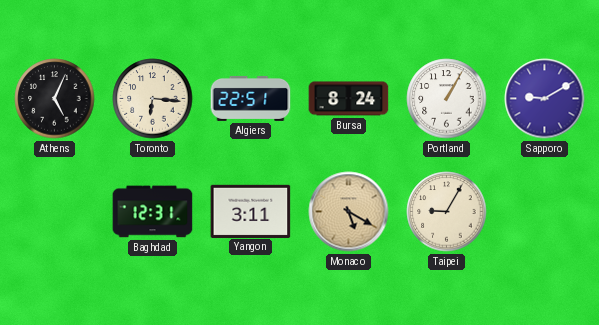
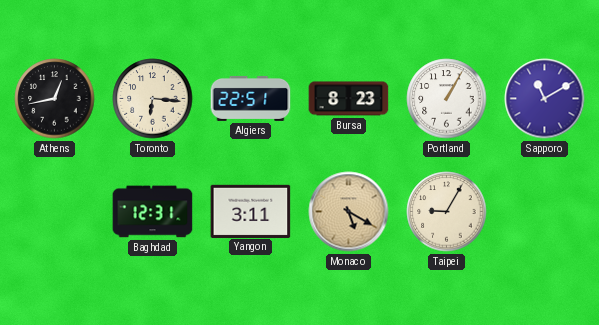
Athens: 5:04 -> 12:43
Bursa: 8:24 -> 8:23
Sapporo: 9:10 -> 11:10
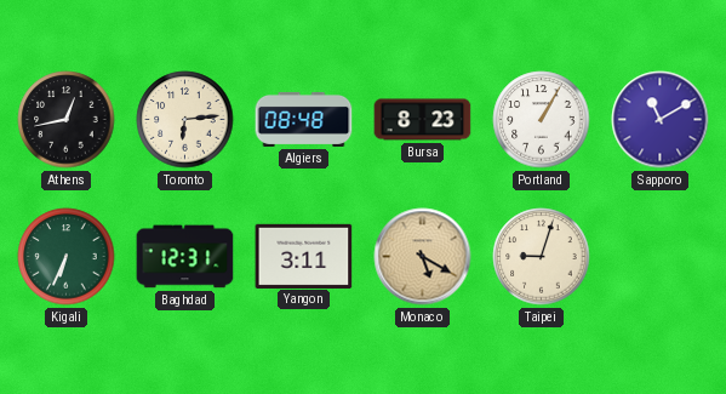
Toronto: 6:16 -> 6:14
Algiers: 22:51 -> 08:48
Kigali: none -> 6:34
Taipei: 9:05 -> 9:03
